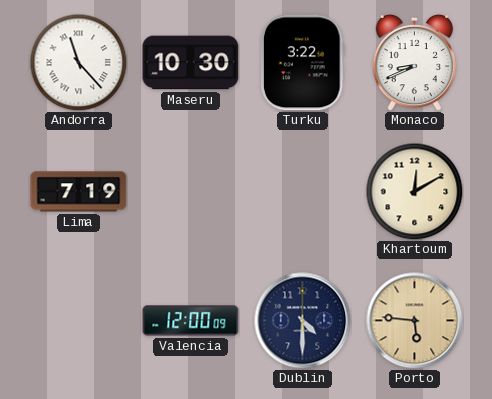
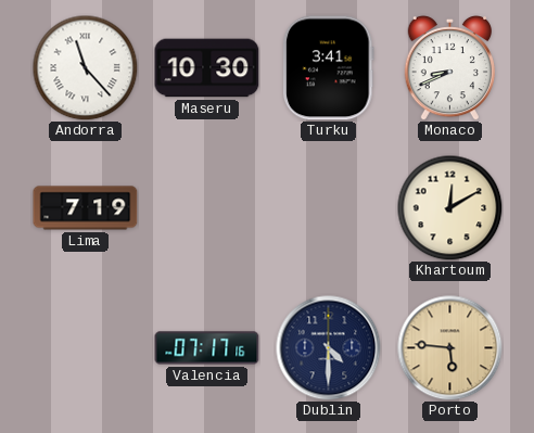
Turku: 3:22 -> 3:41
Valencia: 12:00 -> 07:17
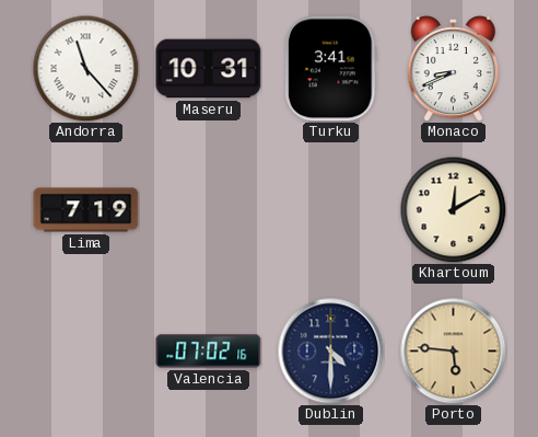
Maseru: 10:30 -> 10:31
Valencia: 07:17 -> 07:02
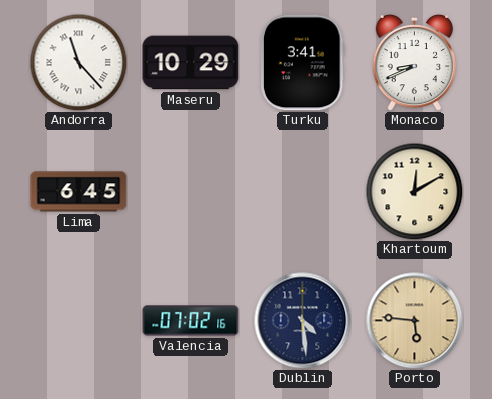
Maseru: 10:31 -> 10:29
Lima: 7:19 -> 6:45
Dublin: 4:30 -> 4:29
